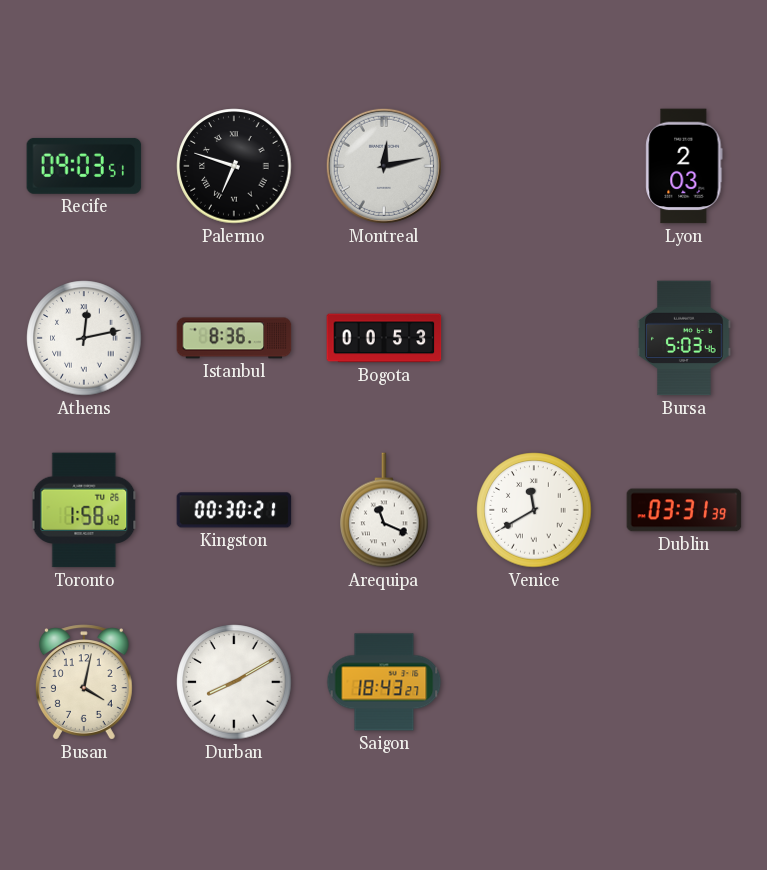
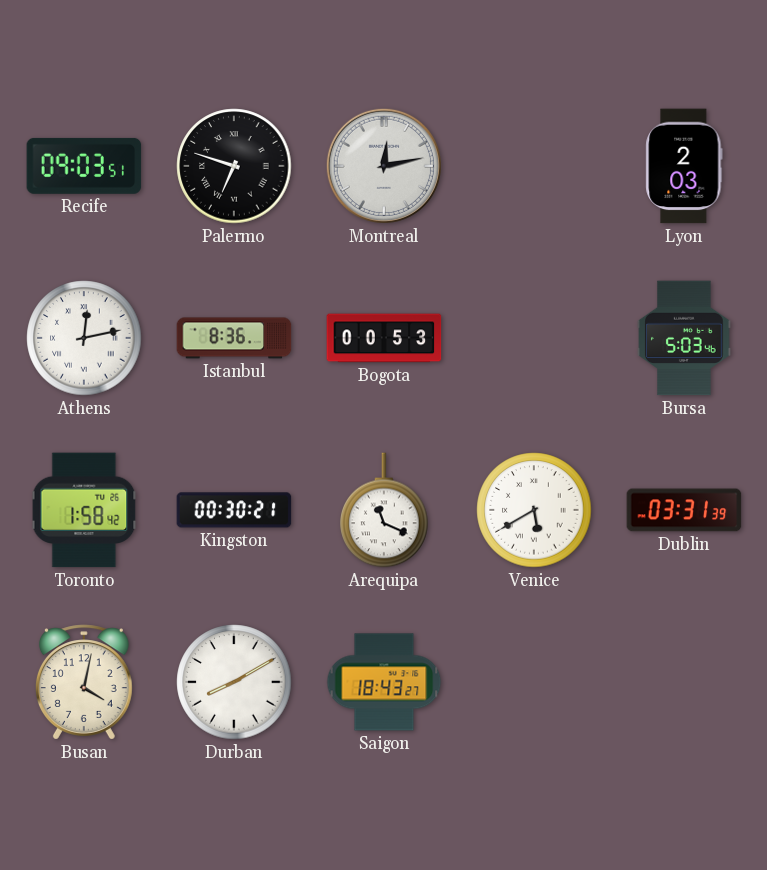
Venice: 11:40 -> 5:40
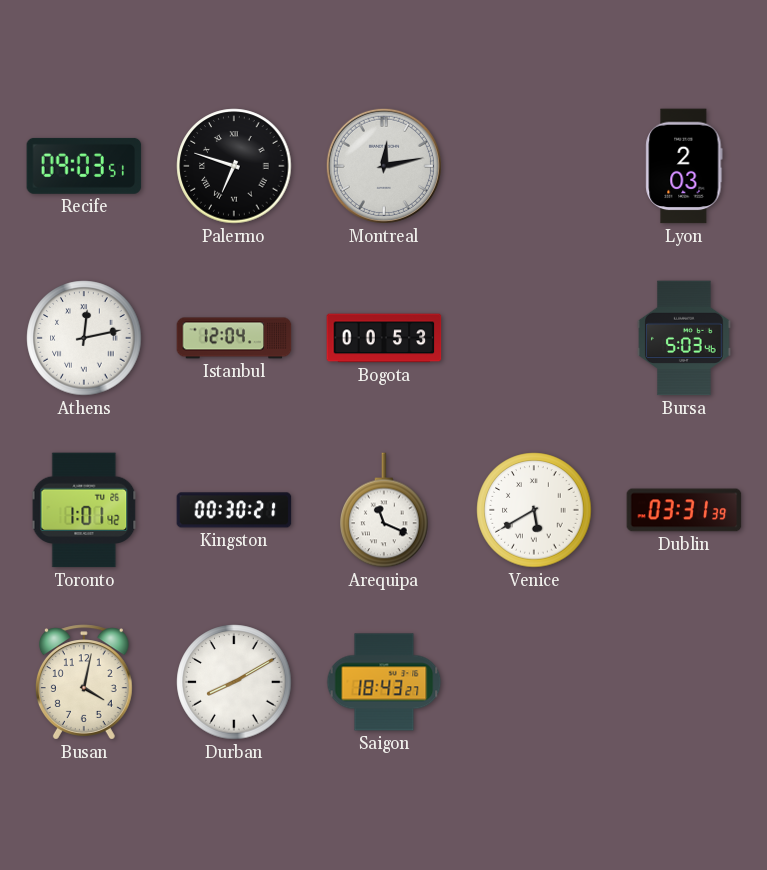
Istanbul: 8:36 -> 12:04
Toronto: 1:58 -> 1:01
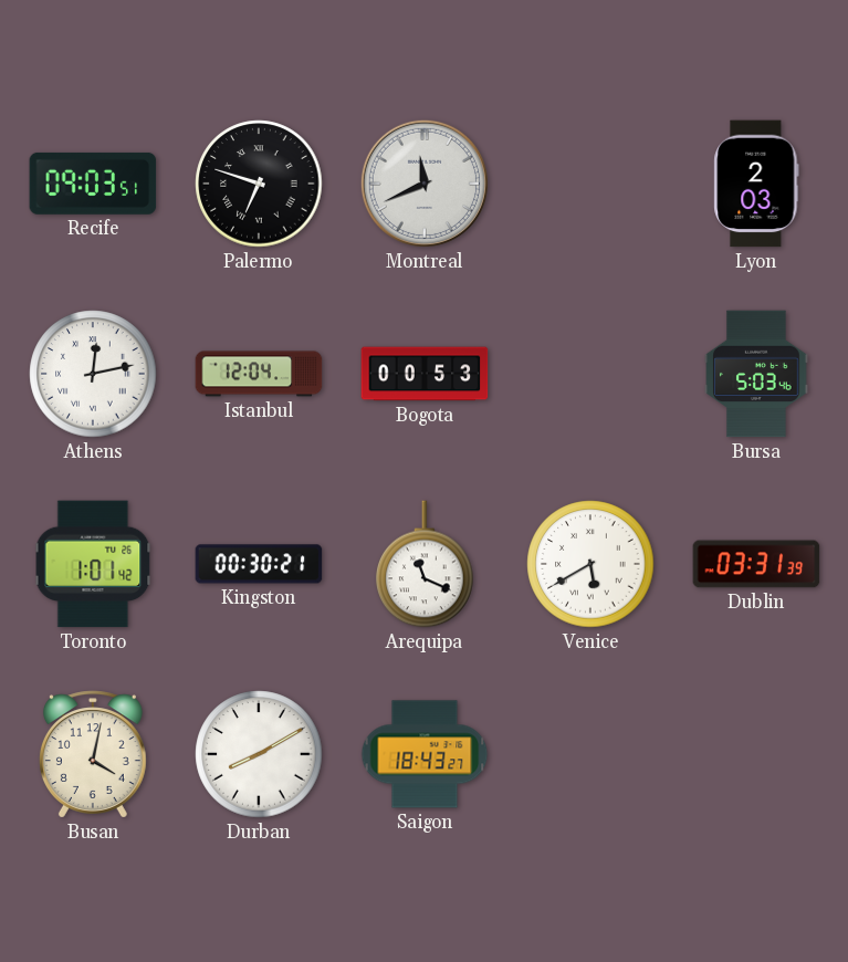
Montreal: 12:13 -> 11:41
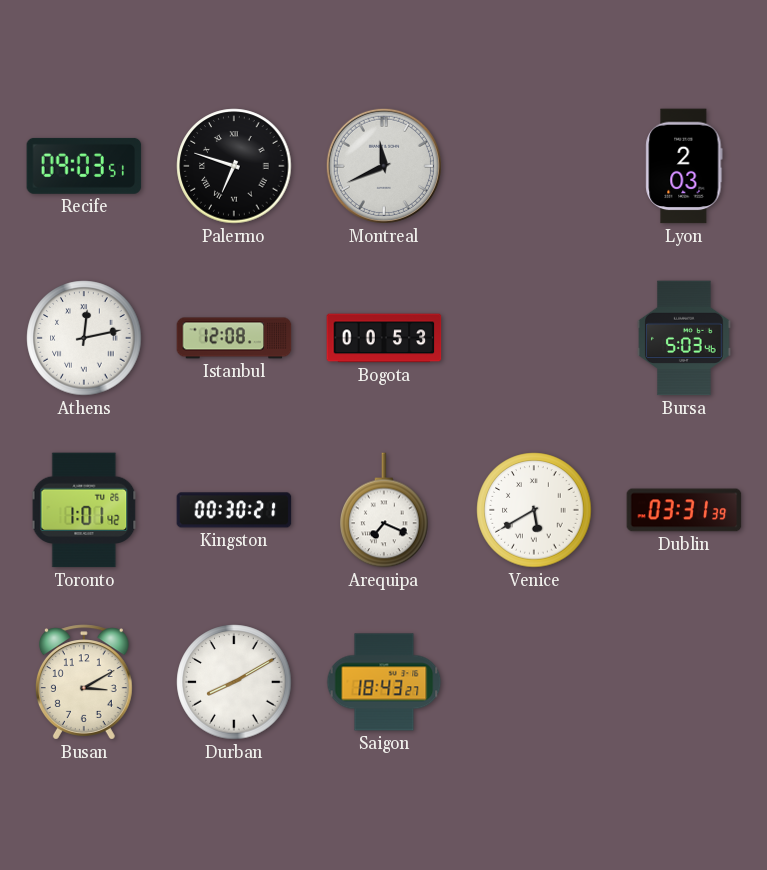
Istanbul: 12:04 -> 12:08
Arequipa: 11:19 -> 7:19
Busan: 4:02 -> 3:10
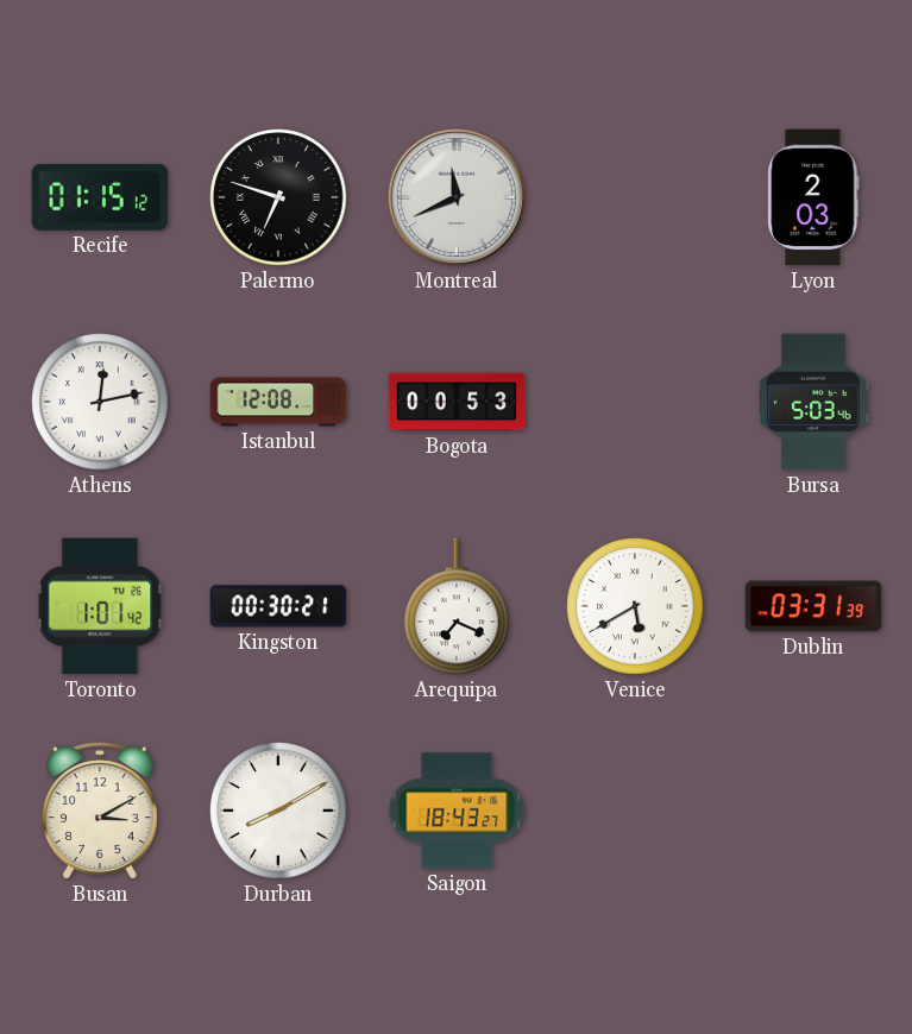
Recife: 09:03 -> 01:15
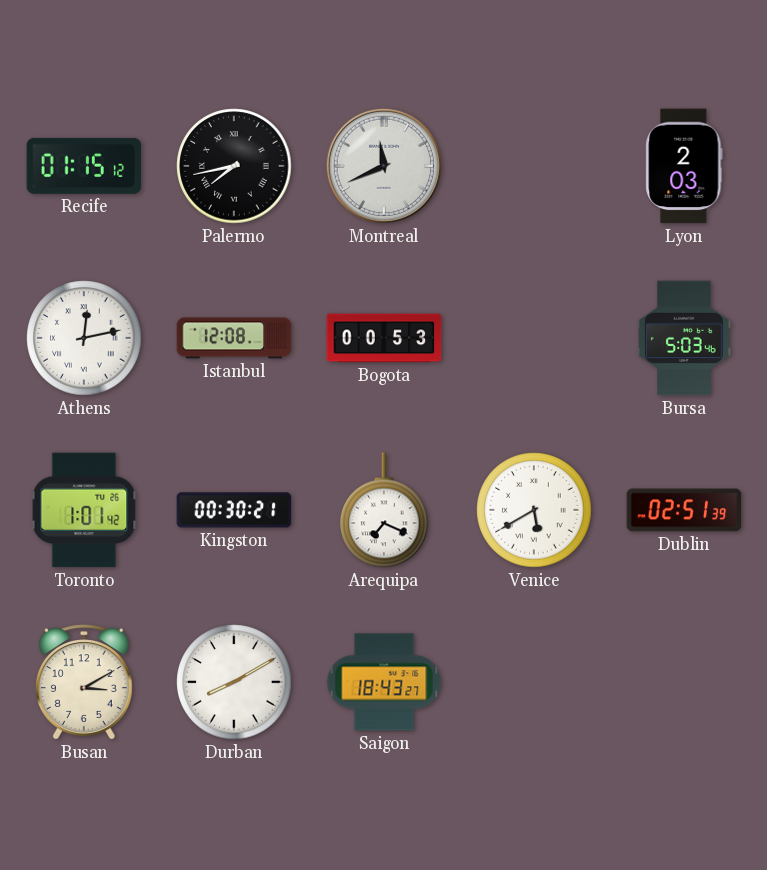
Palermo: 6:48 -> 7:43
Dublin: 03:31 -> 02:51
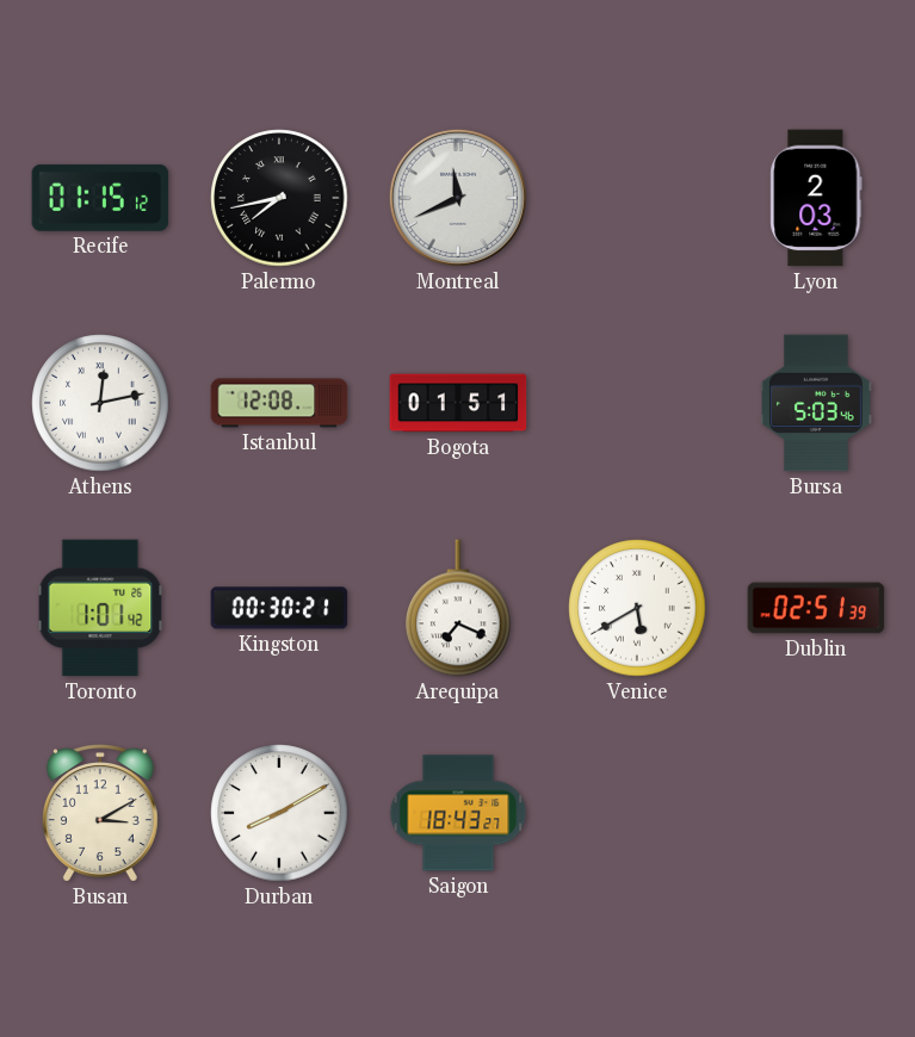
Bogota: 00:53 -> 01:51
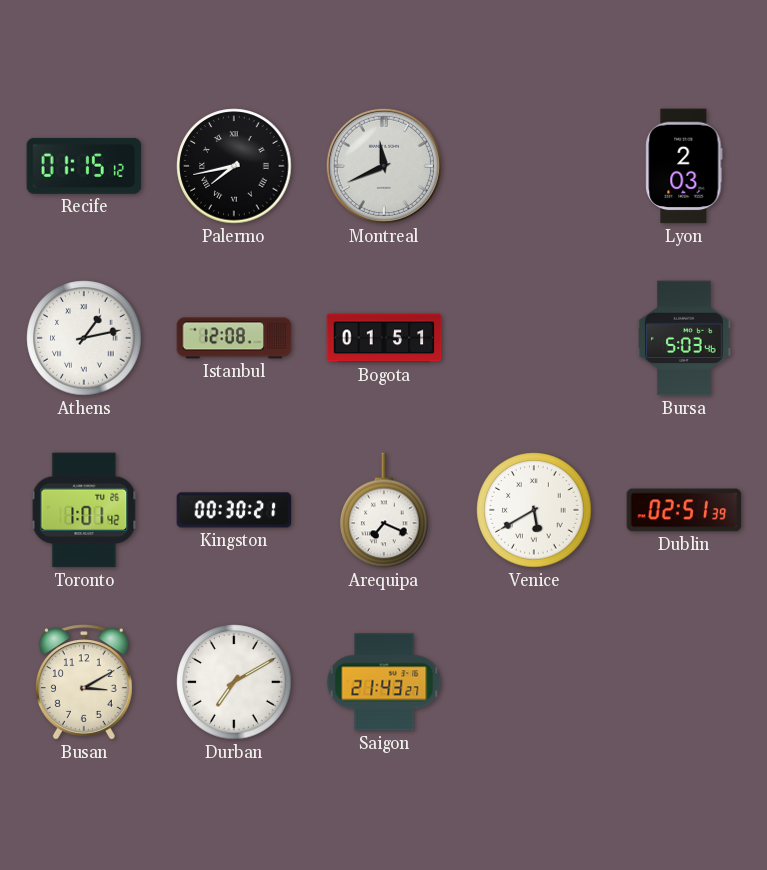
Athens: 12:13 -> 1:13
Durban: 8:10 -> 7:10
Saigon: 18:43 -> 21:43
